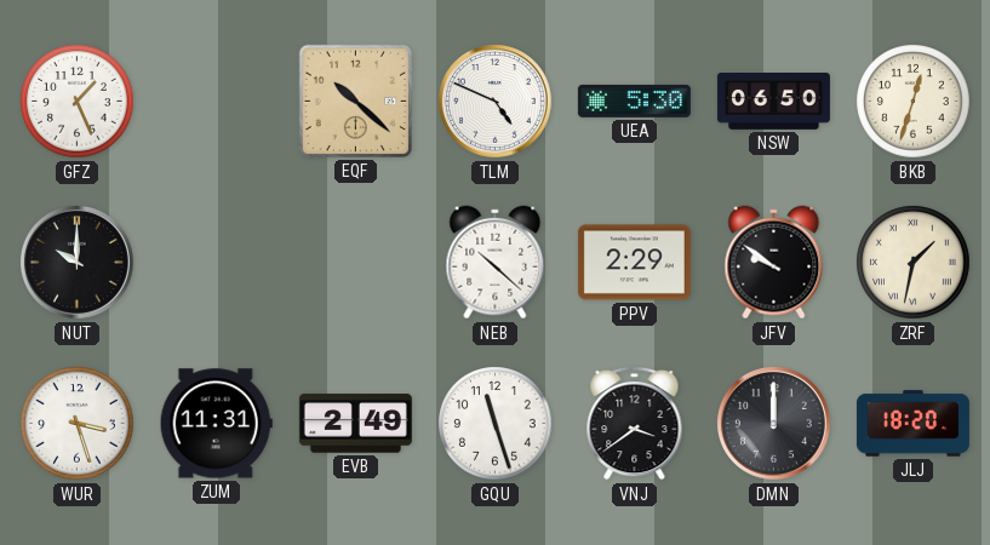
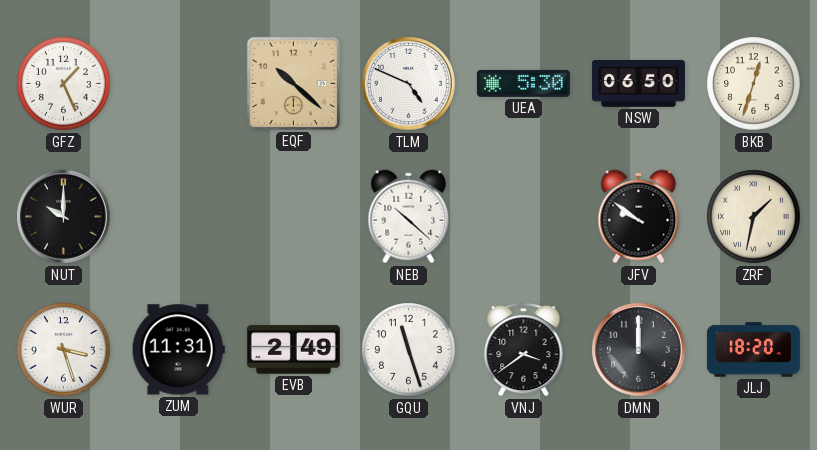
PPV: 2:29 -> none
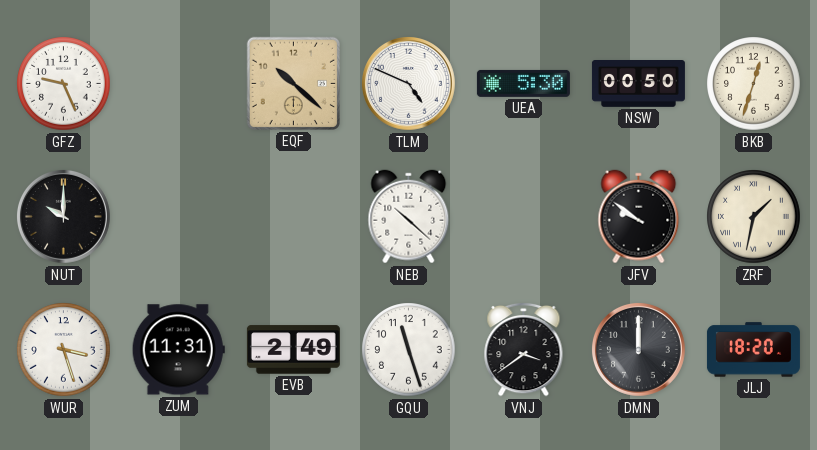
GFZ: 1:26 -> 9:26
NSW: 06:50 -> 00:50
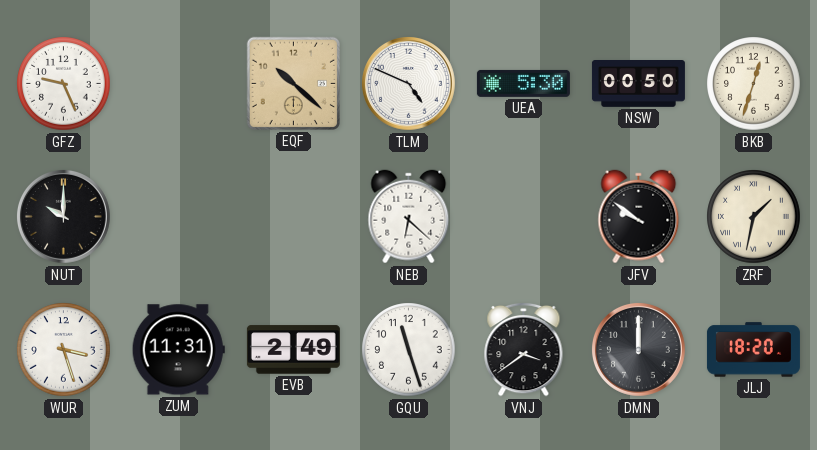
NEB: 10:22 -> 6:22
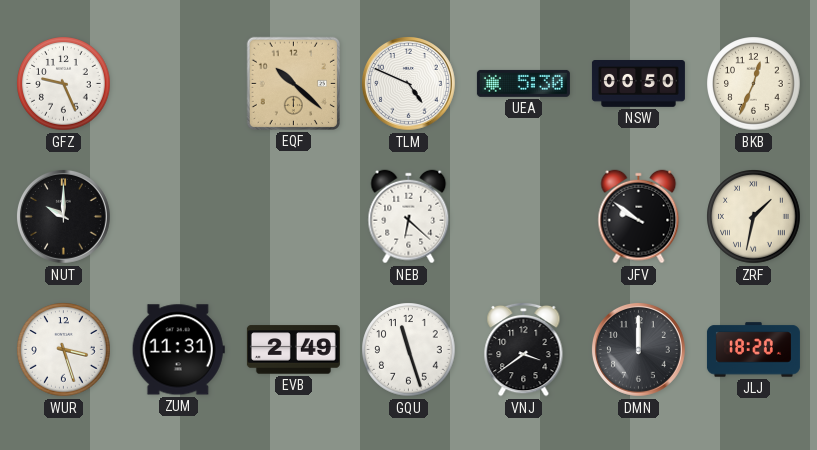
BKB: 12:33 -> 12:34
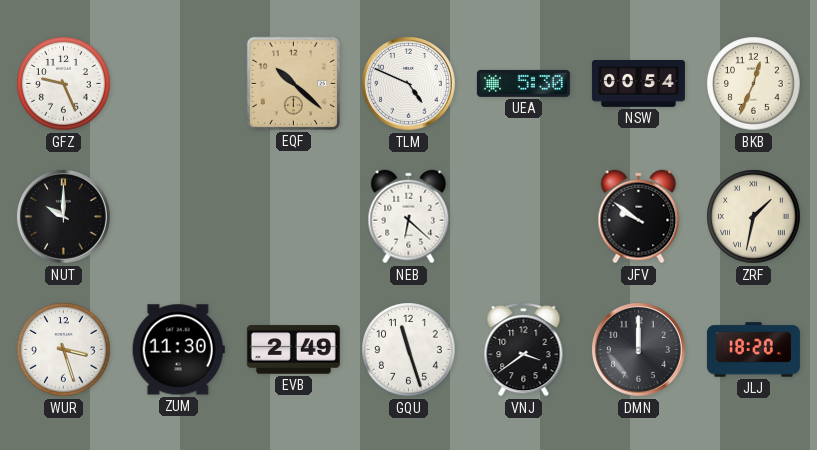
NSW: 00:50 -> 00:54
ZUM: 11:31 -> 11:30
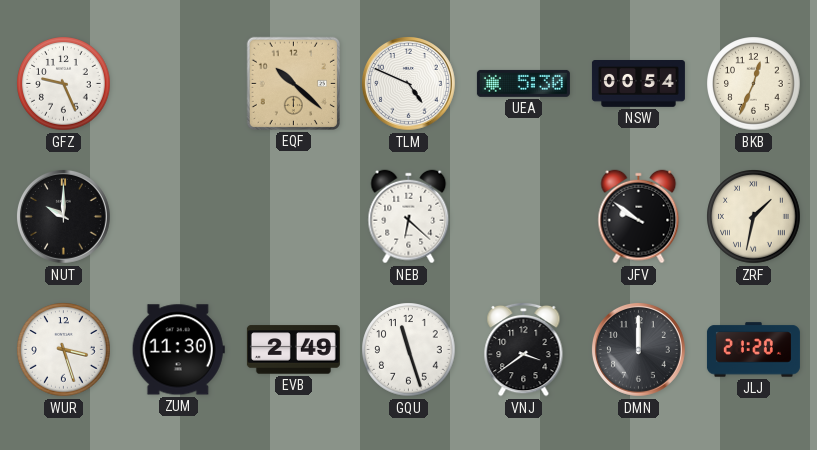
JLJ: 18:20 -> 21:20
